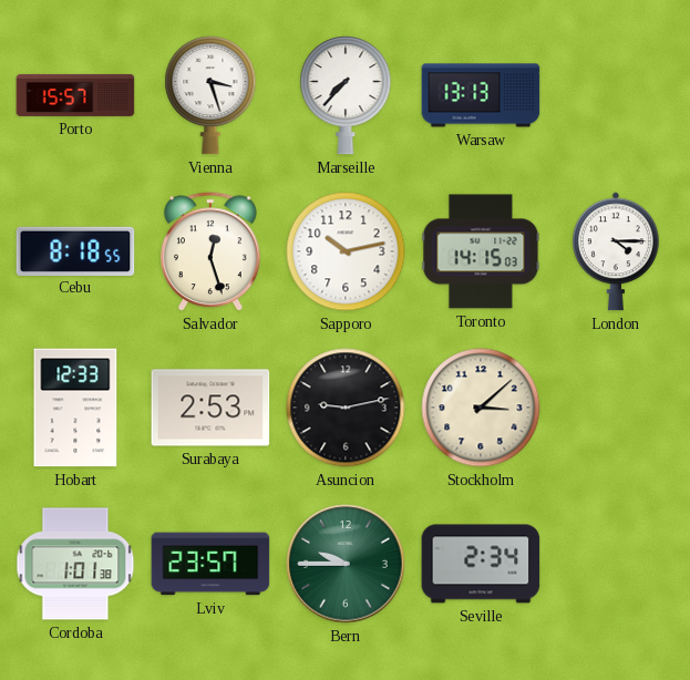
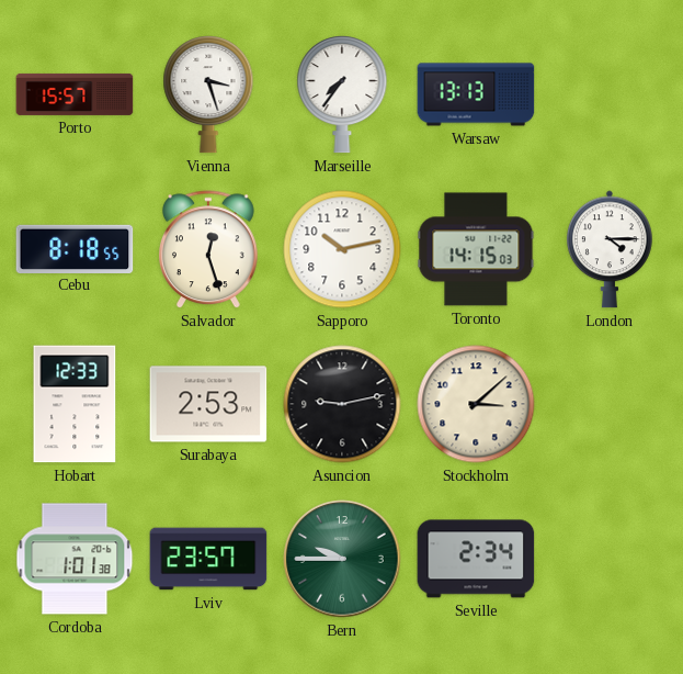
Marseille: 7:37 -> 7:36
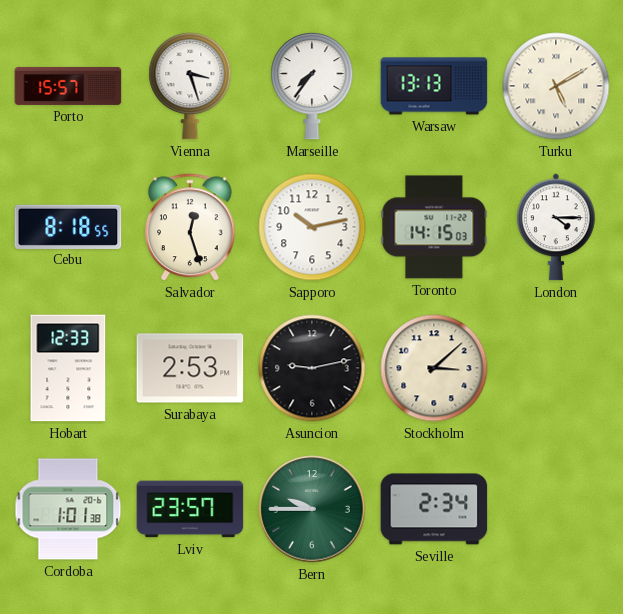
Turku: none -> 5:10
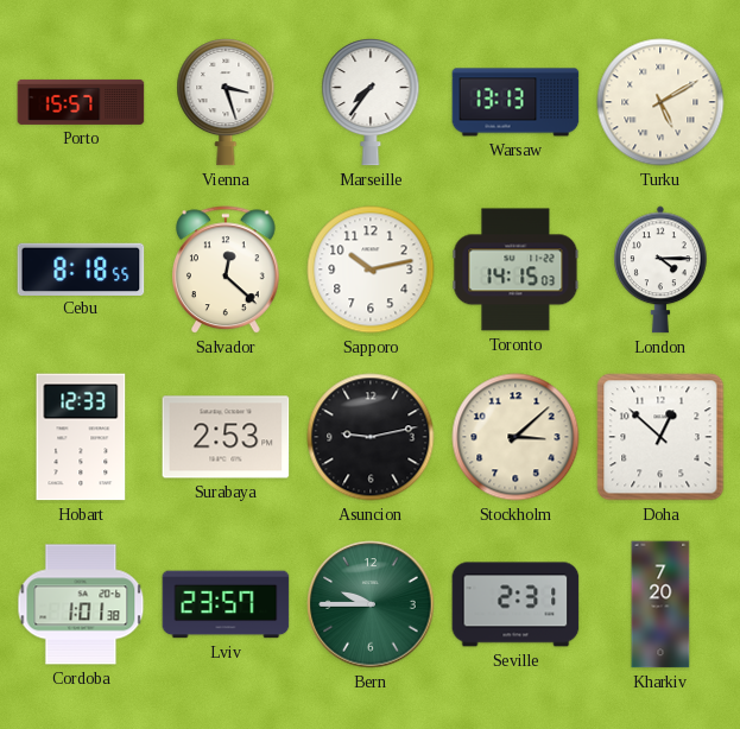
Salvador: 12:27 -> 12:22
Doha: none -> 12:52
Seville: 2:34 -> 2:31
Kharkiv: none -> 7:20
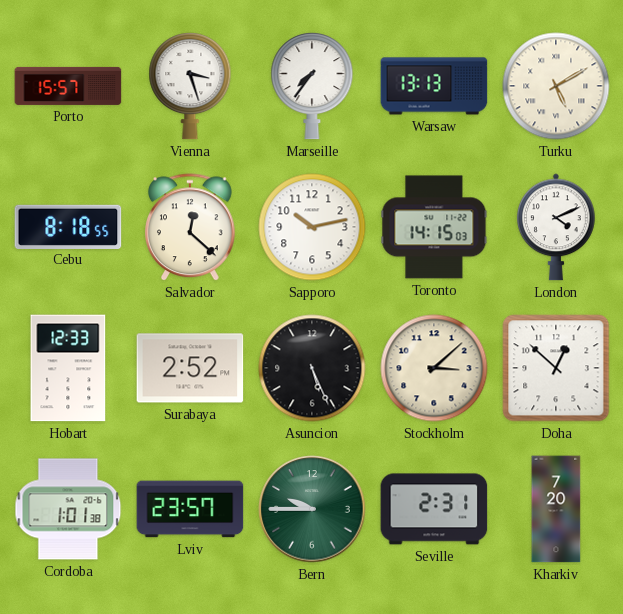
London: 4:15 -> 4:11
Surabaya: 2:53 -> 2:52
Asuncion: 9:13 -> 5:26
